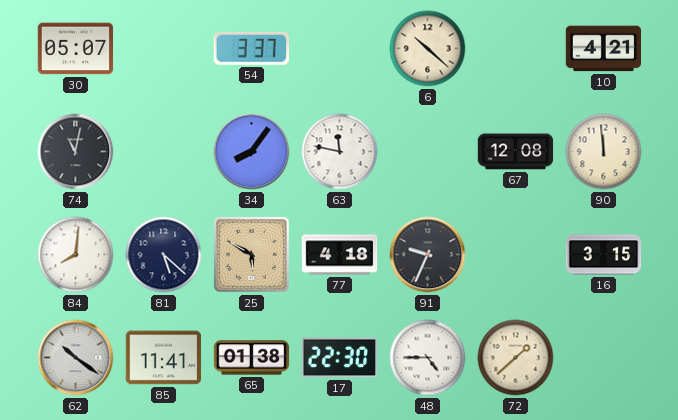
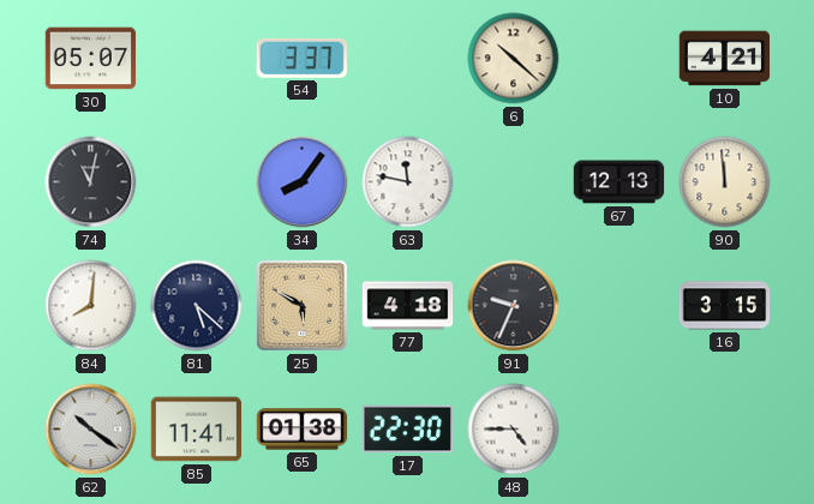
67: 12:08 -> 12:13
72: 1:38 -> none
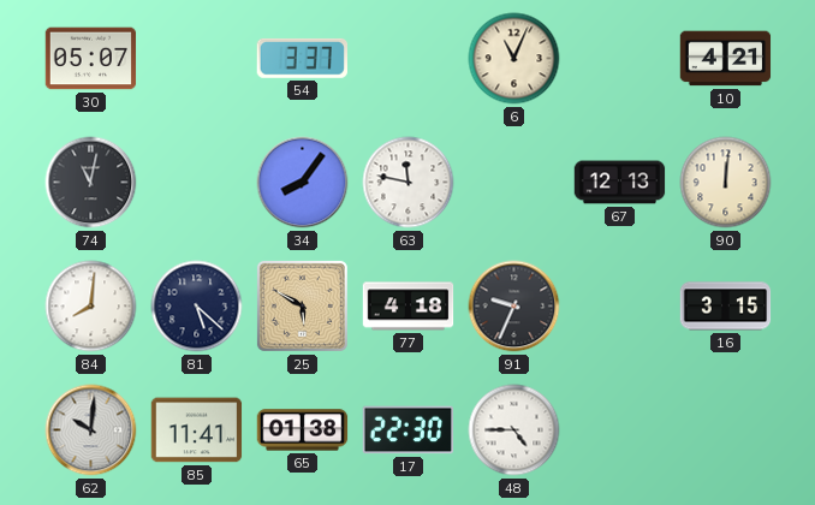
6: 10:22 -> 11:04
90: 11:59 -> 12:01
62: 10:21 -> 10:01
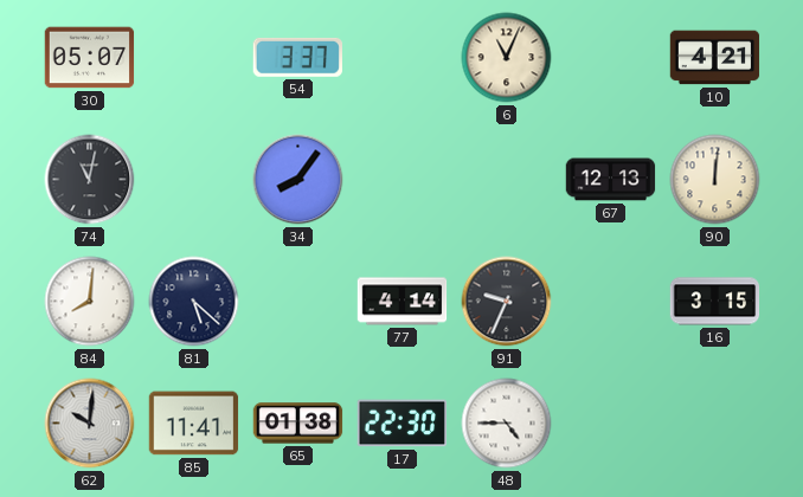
63: 11:47 -> none
25: 5:50 -> none
77: 4:18 -> 4:14
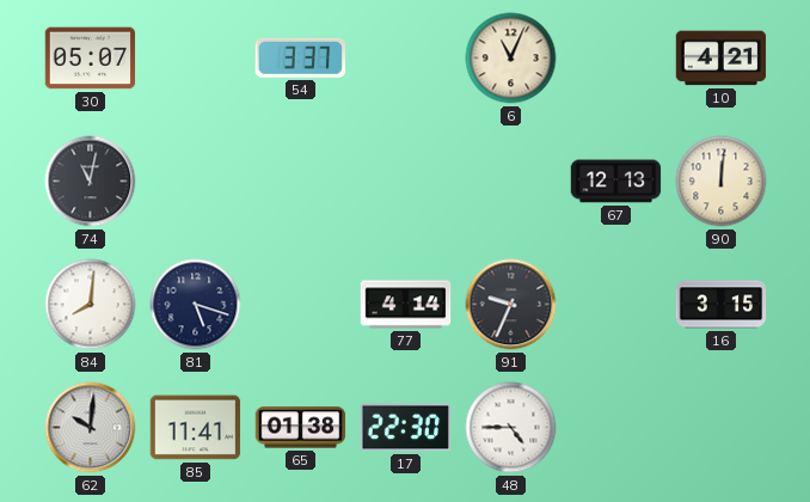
34: 8:06 -> none
81: 5:22 -> 5:18
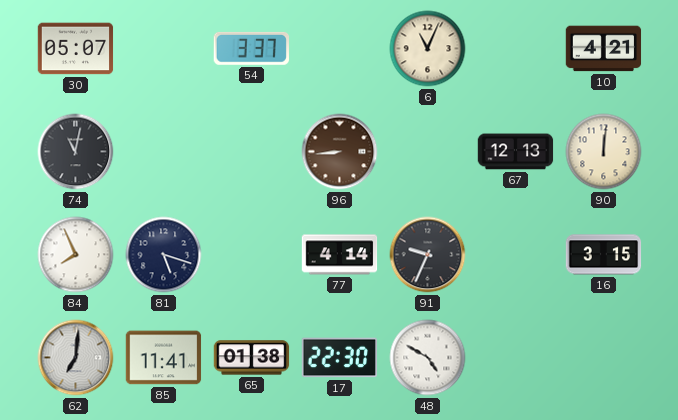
96: none -> 8:44
84: 8:01 -> 7:56
62: 10:01 -> 7:01
48: 4:45 -> 4:50
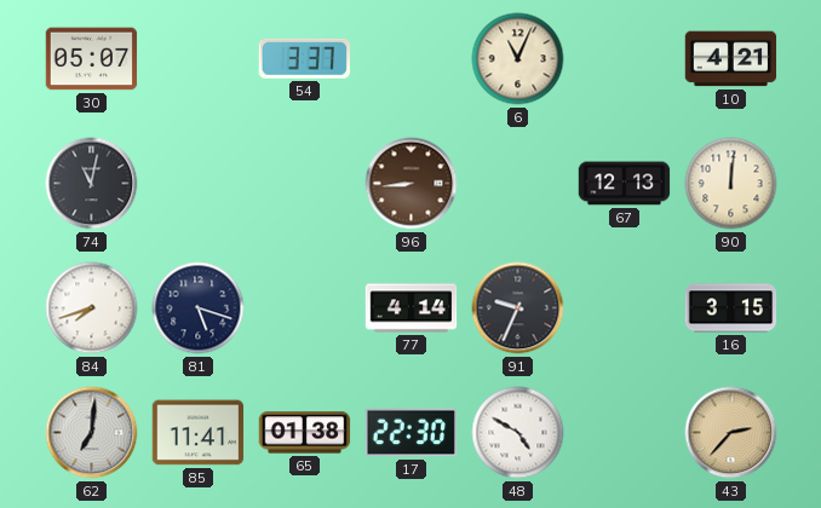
84: 7:56 -> 7:42
43: none -> 2:37
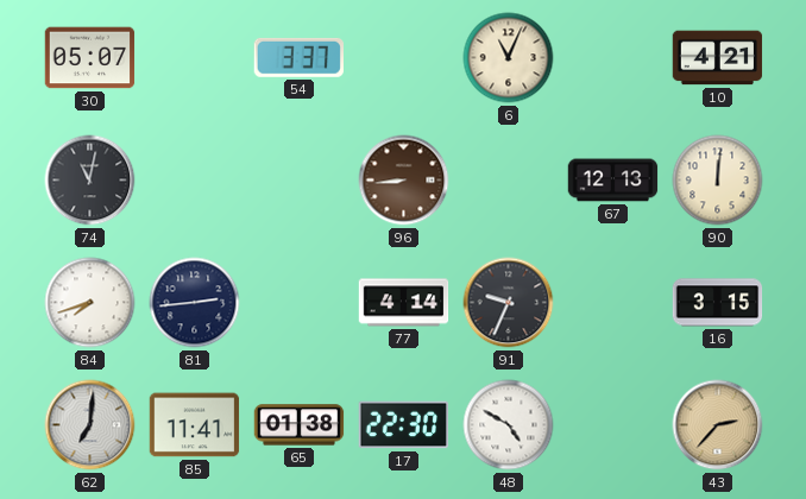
81: 5:18 -> 2:44
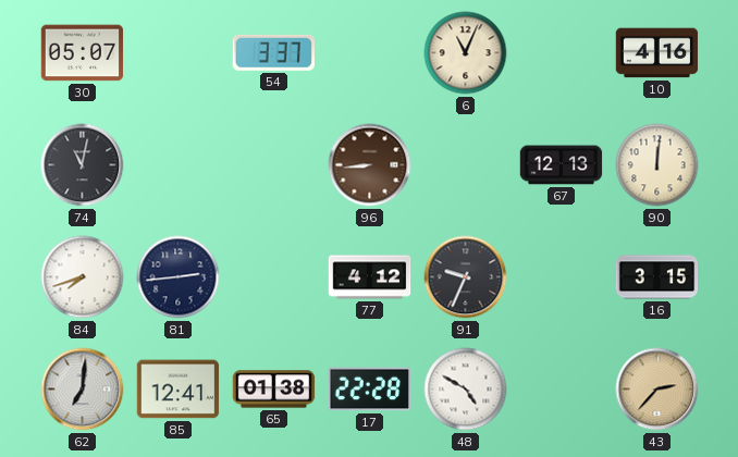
10: 4:21 -> 4:16
77: 4:14 -> 4:12
85: 11:41 -> 12:41
17: 22:30 -> 22:28
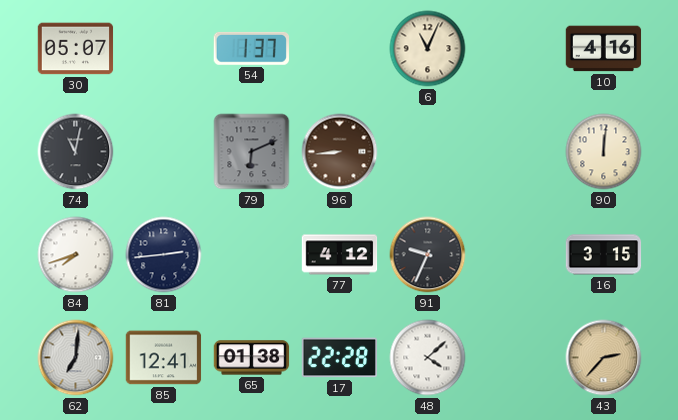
54: 3:37 -> 1:37
79: none -> 6:11
67: 12:13 -> none
48: 4:50 -> 4:08
